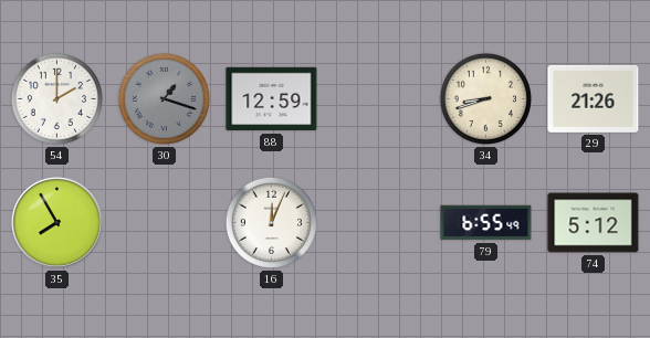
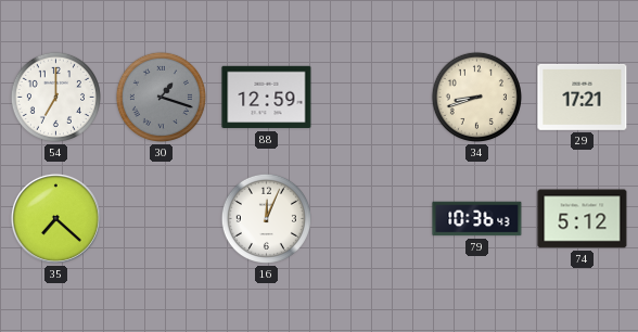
54: 2:00 -> 7:00
29: 21:26 -> 17:21
35: 7:55 -> 7:22
79: 6:55 -> 10:36
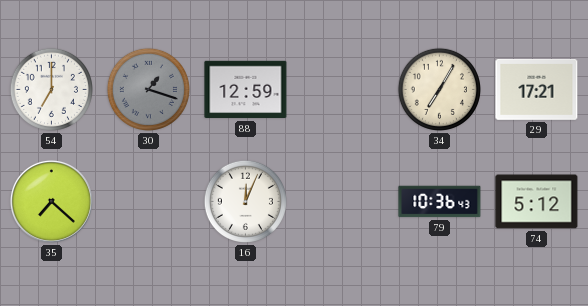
34: 8:42 -> 7:05
